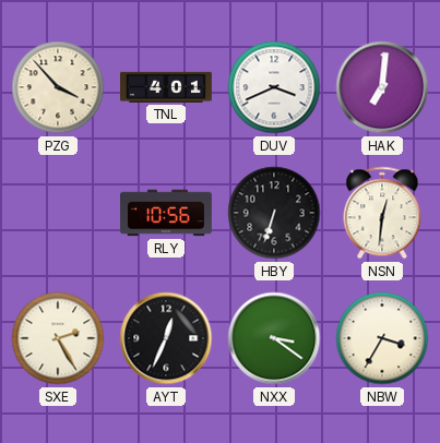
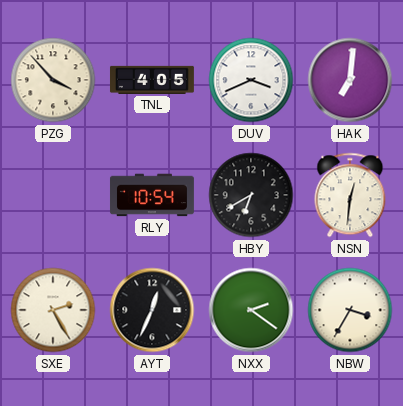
TNL: 4:01 -> 4:05
RLY: 10:56 -> 10:54
HBY: 6:33 -> 6:40
NXX: 3:21 -> 2:21
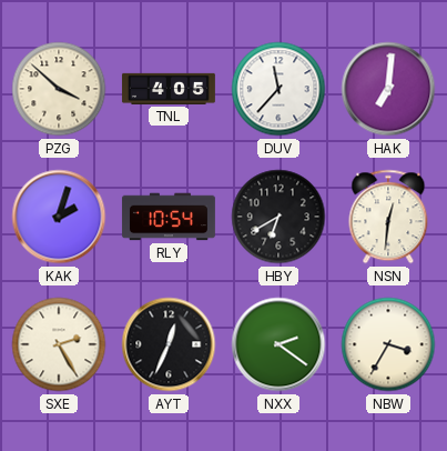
PZG: 3:53 -> 3:52
DUV: 3:41 -> 11:37
KAK: none -> 2:03
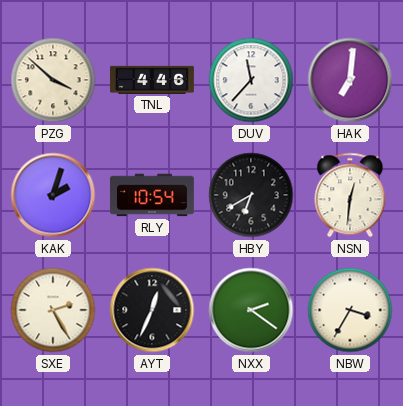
TNL: 4:05 -> 4:46
